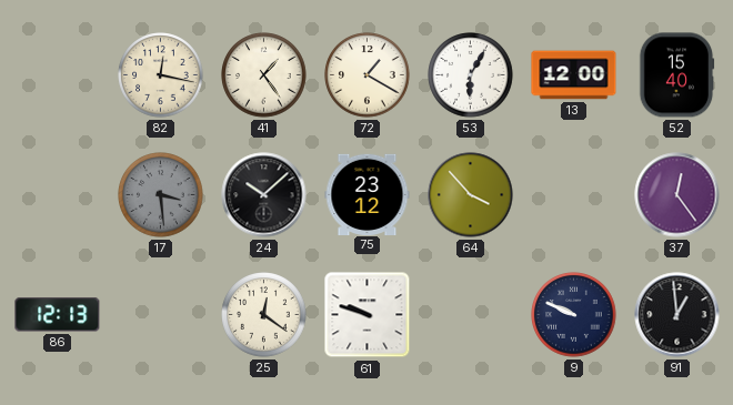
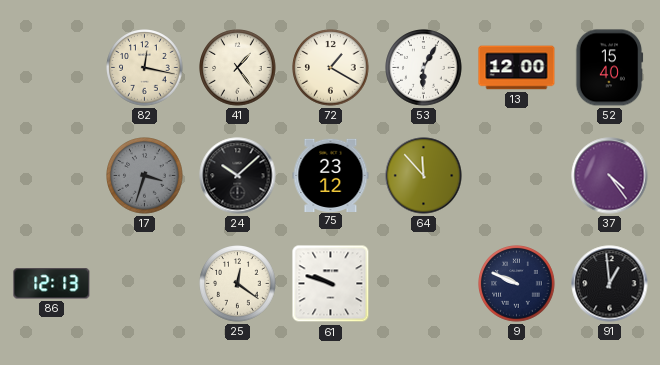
17: 3:29 -> 3:33
64: 3:53 -> 11:53
37: 12:24 -> 4:24
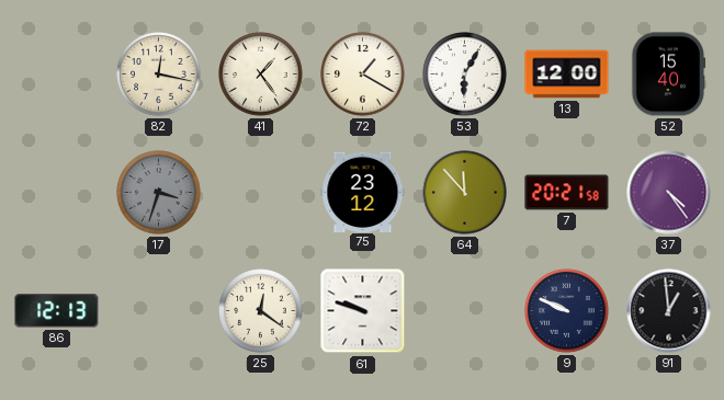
24: 10:08 -> none
7: none -> 20:21
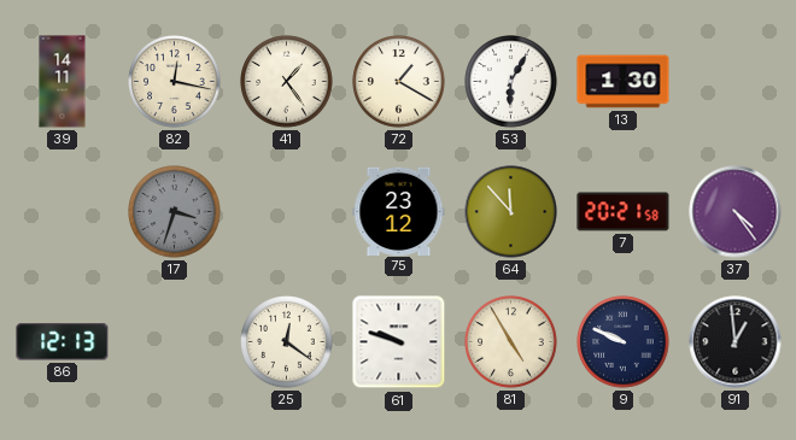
39: none -> 14:11
13: 12:00 -> 1:30
52: 15:40 -> none
81: none -> 4:55
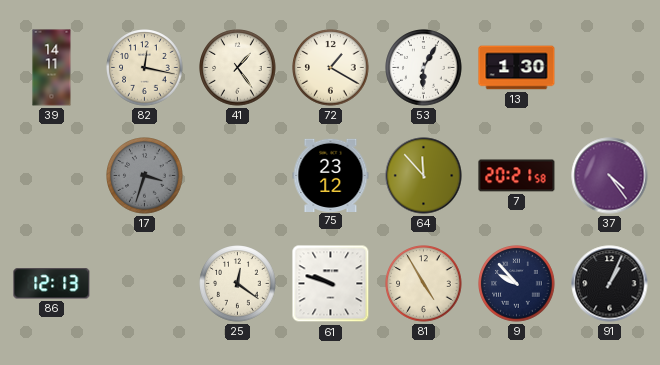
9: 9:49 -> 9:53
91: 12:59 -> 1:04
